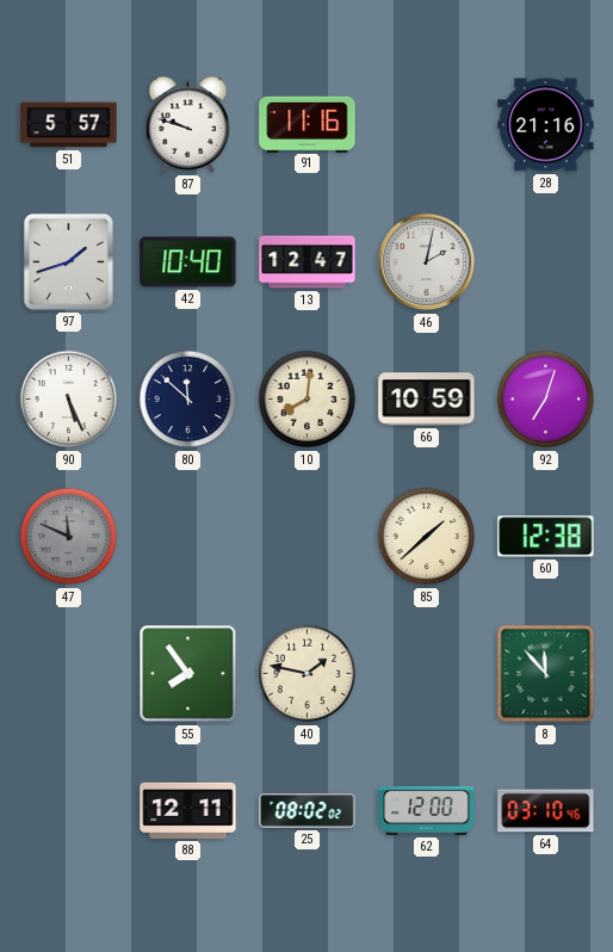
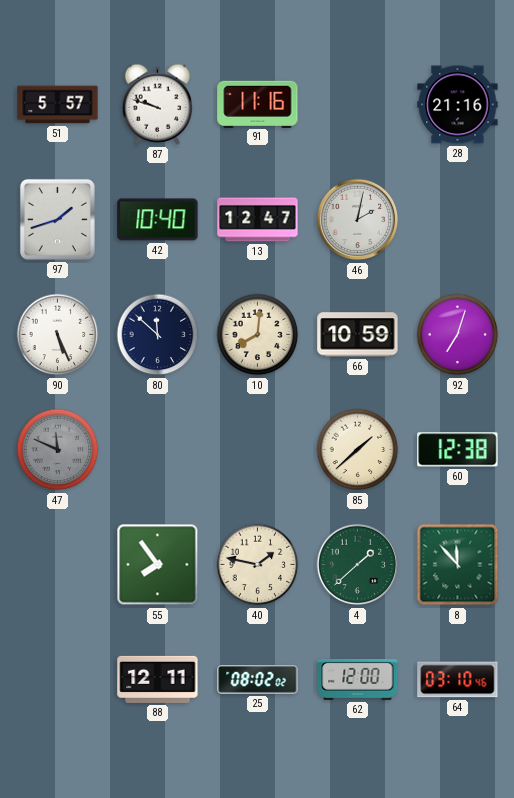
4: none -> 1:38
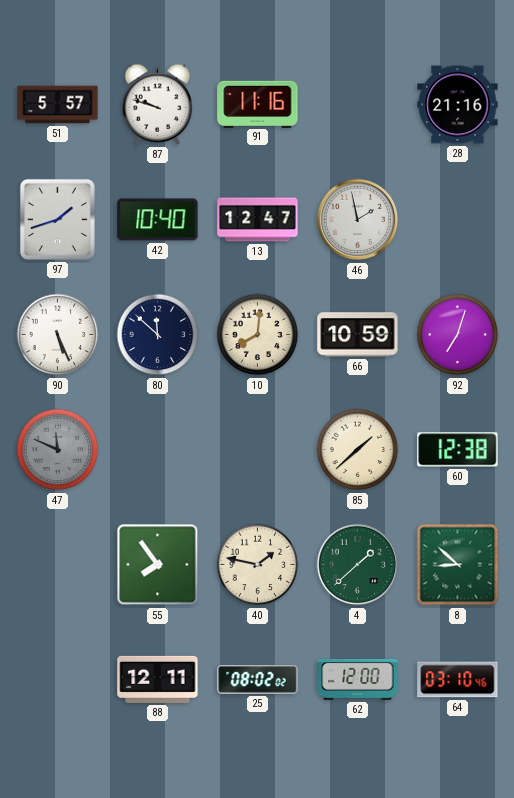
46: 2:02 -> 1:58
8: 11:53 -> 8:52
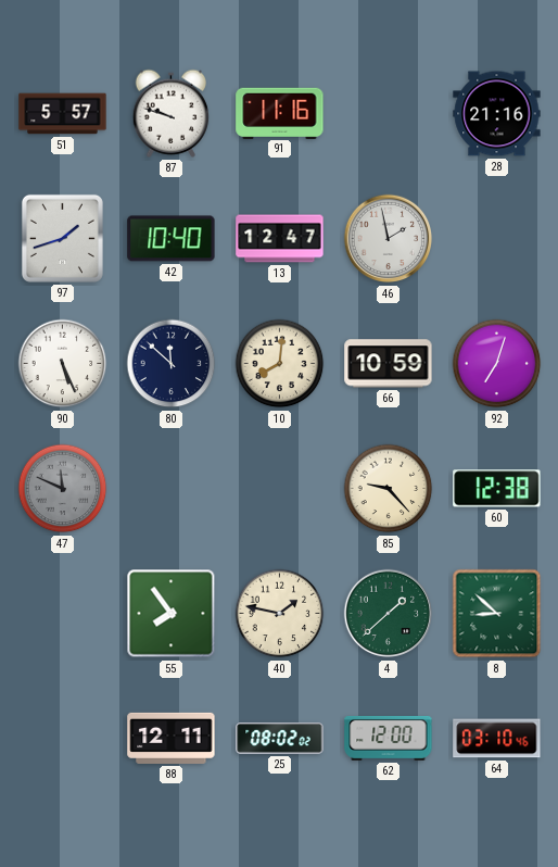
85: 1:38 -> 9:23
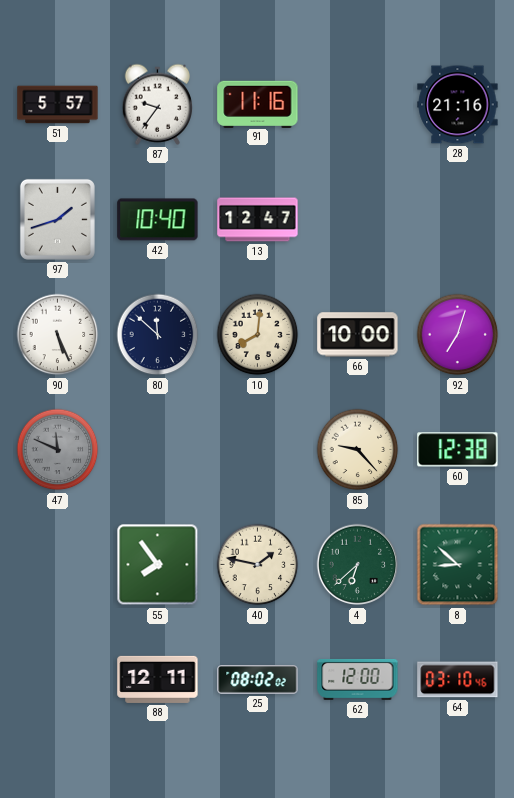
87: 9:48 -> 9:36
46: 1:58 -> none
66: 10:59 -> 10:00
4: 1:38 -> 6:38
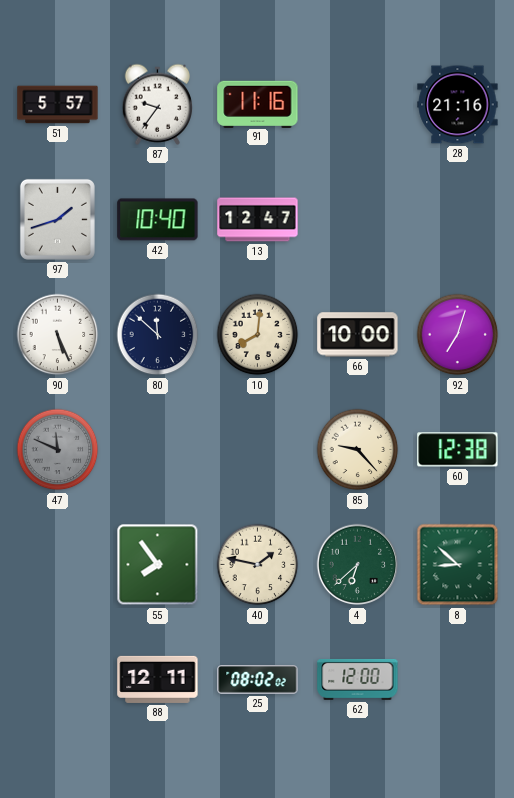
64: 03:10 -> none
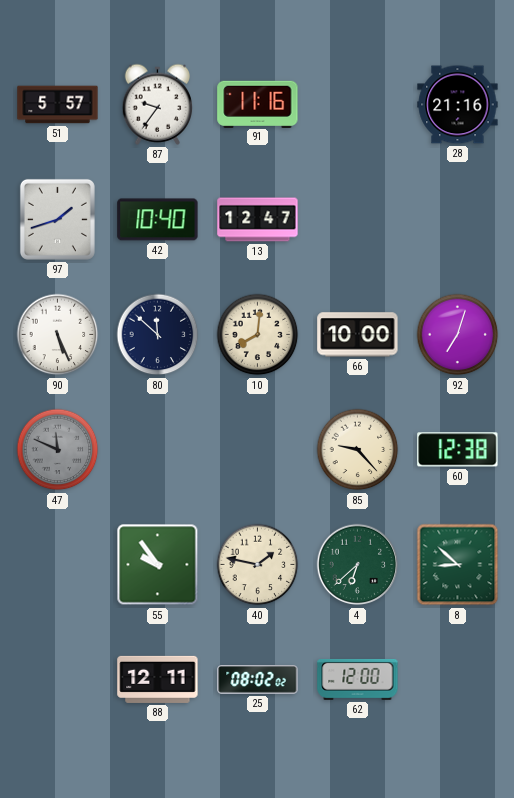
55: 7:54 -> 9:54
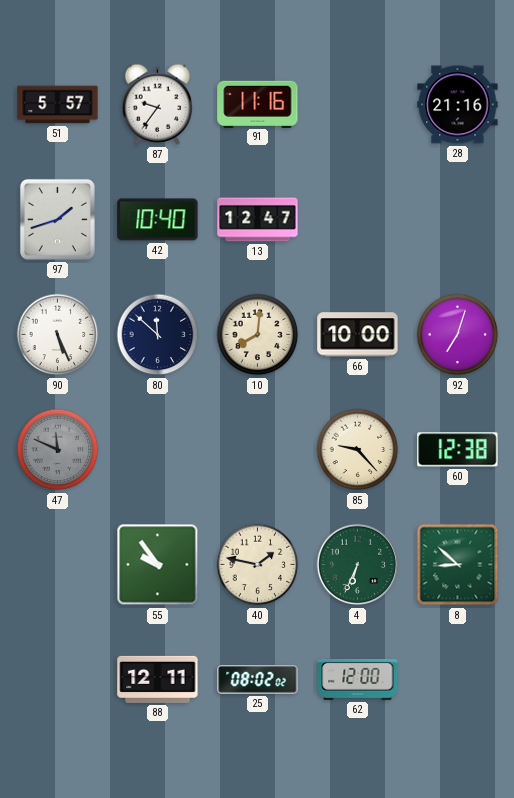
4: 6:38 -> 6:34
